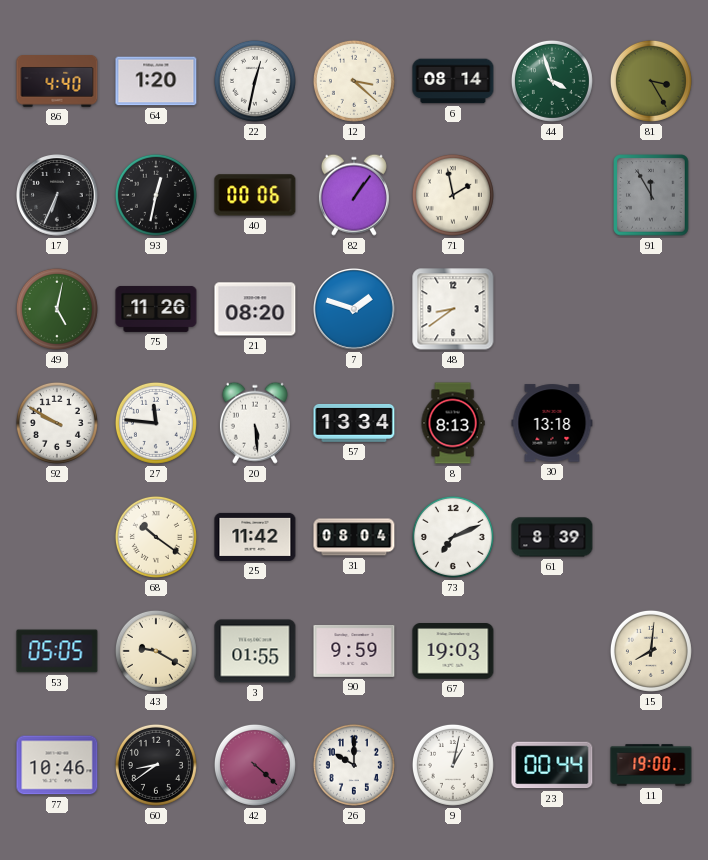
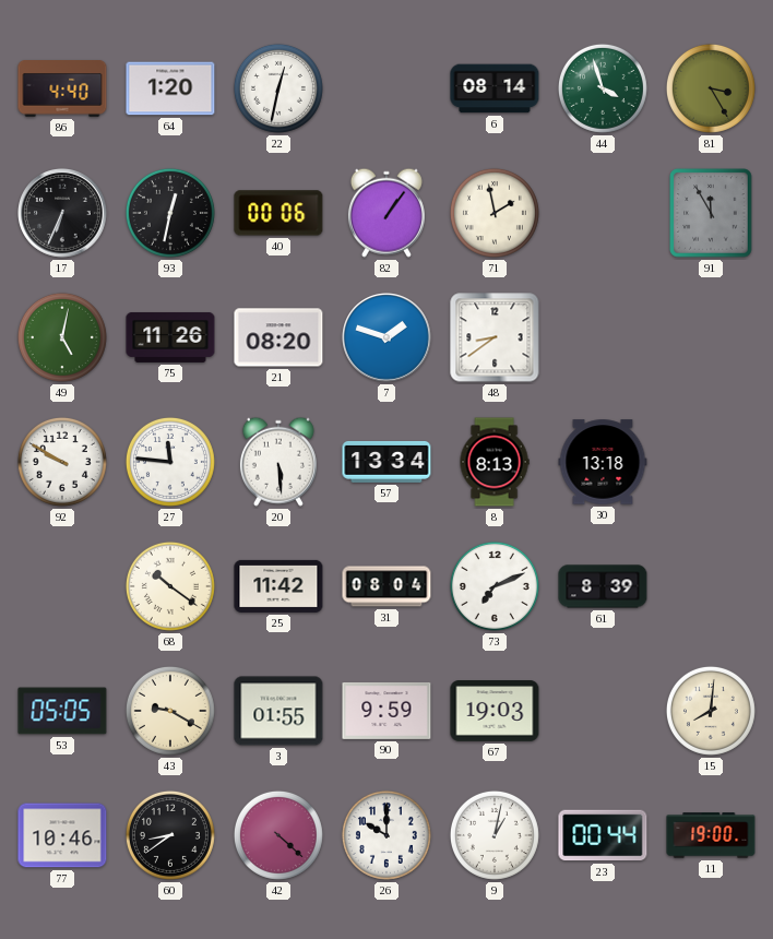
12: 3:22 -> none
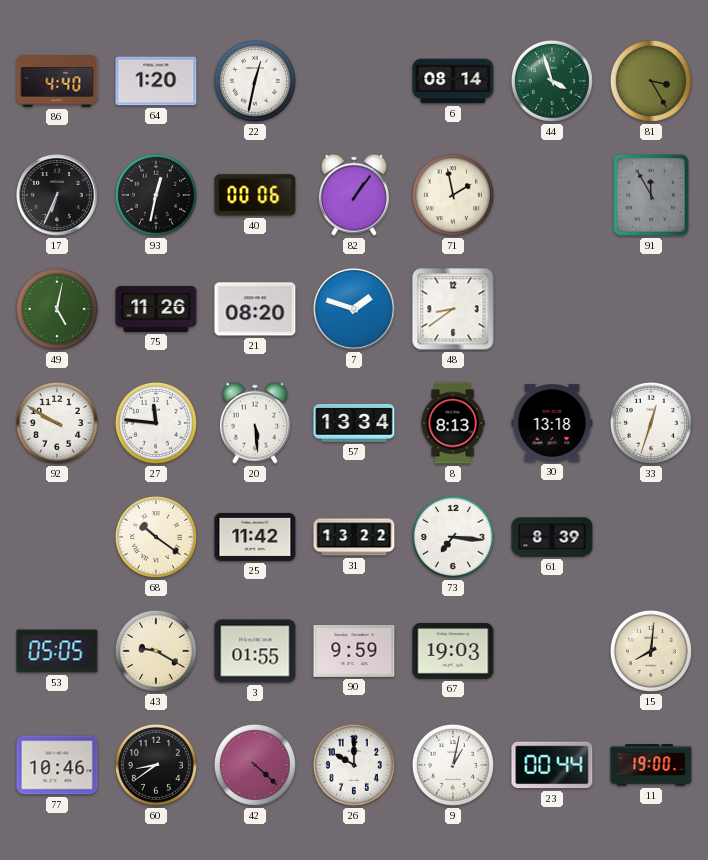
33: none -> 12:33
31: 08:04 -> 13:22
73: 7:11 -> 7:16
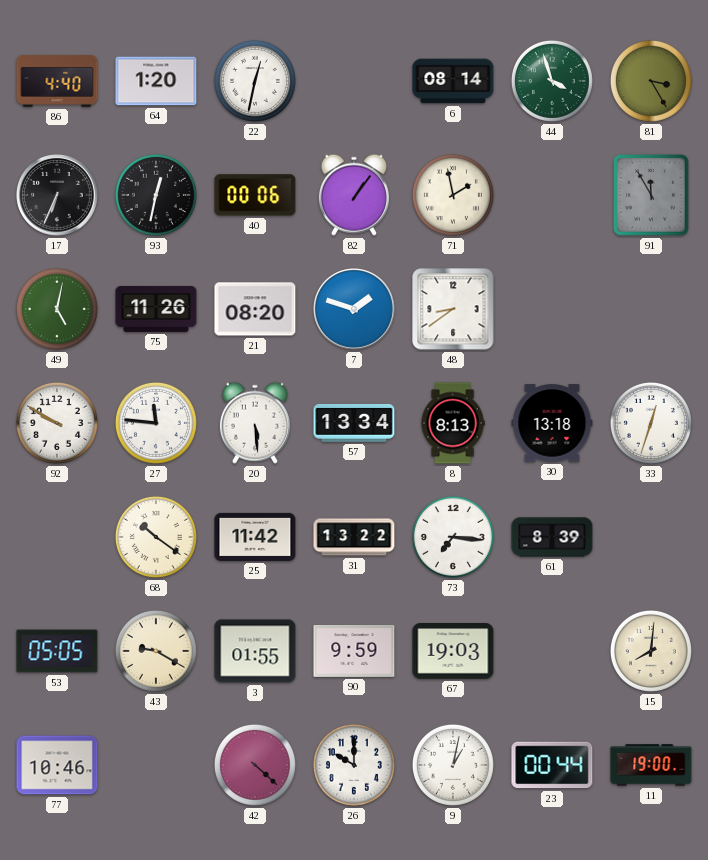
60: 8:39 -> none
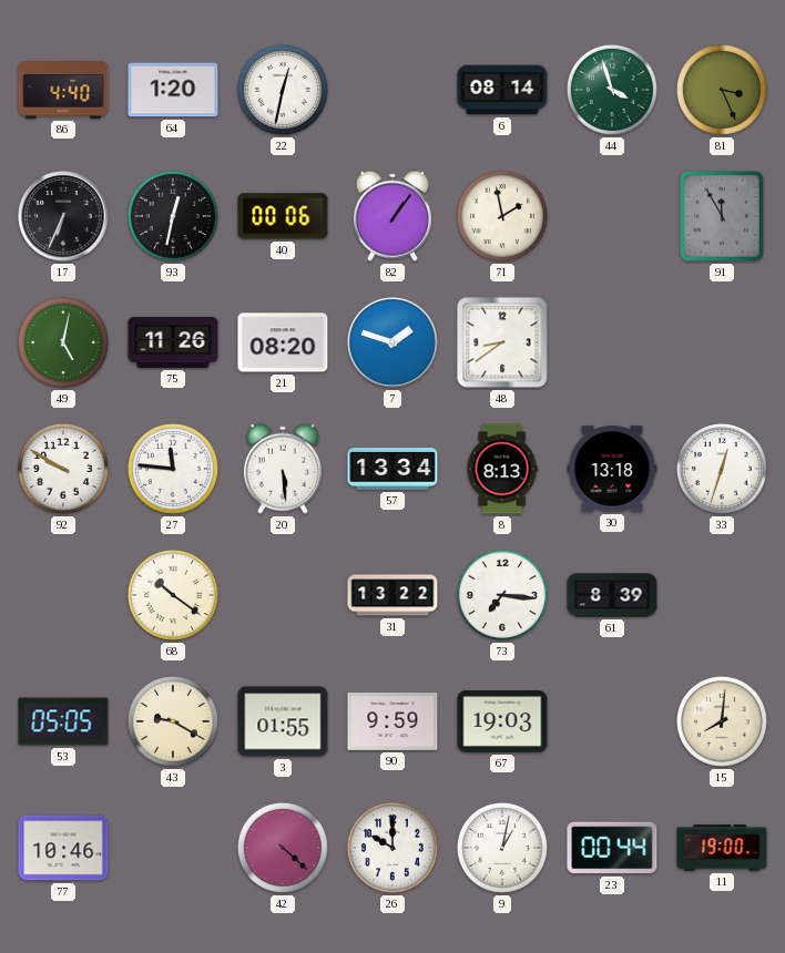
81: 3:25 -> 3:26
25: 11:42 -> none
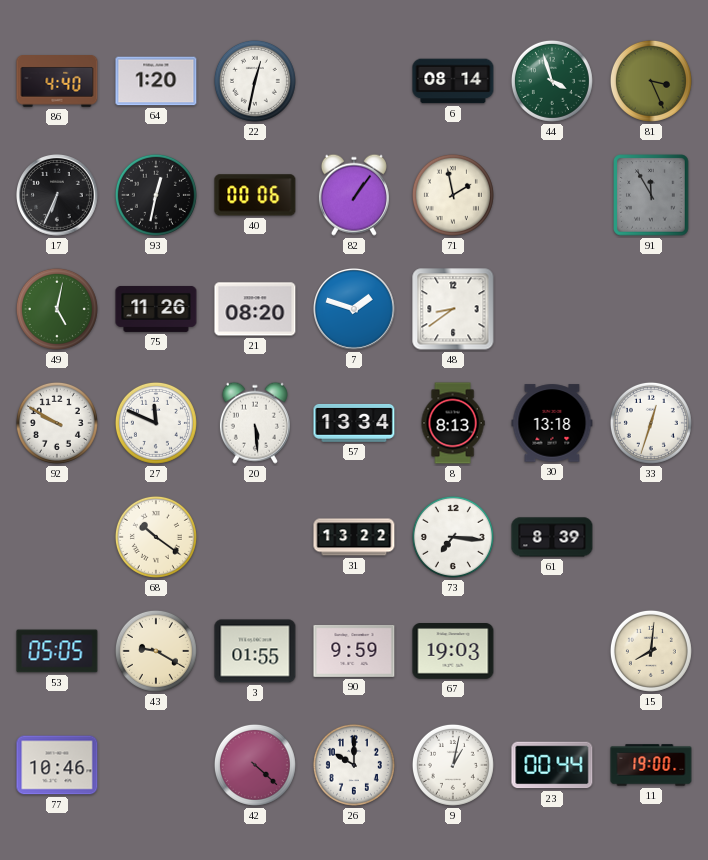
27: 11:46 -> 11:49
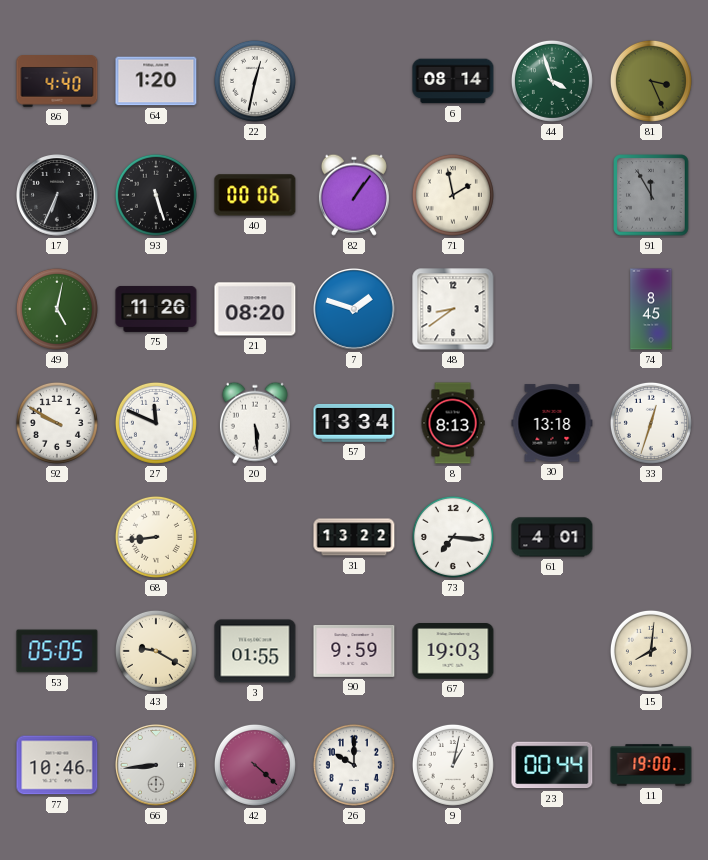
93: 12:32 -> 5:27
74: none -> 8:45
68: 10:21 -> 8:44
61: 8:39 -> 4:01
66: none -> 8:44
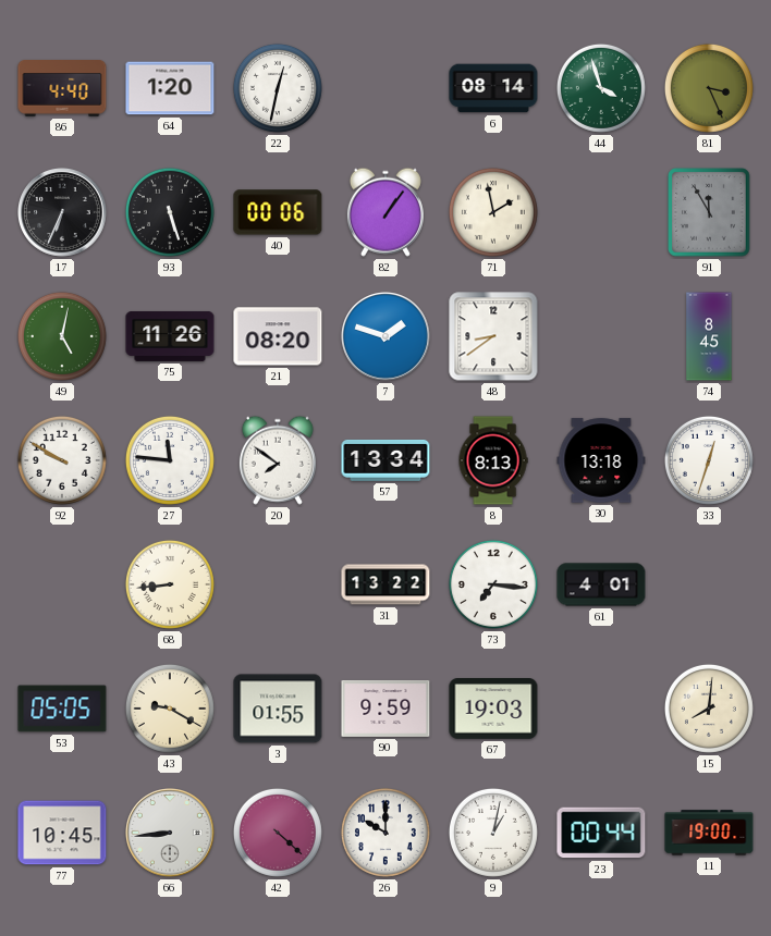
27: 11:49 -> 11:46
20: 5:29 -> 7:51
77: 10:46 -> 10:45
